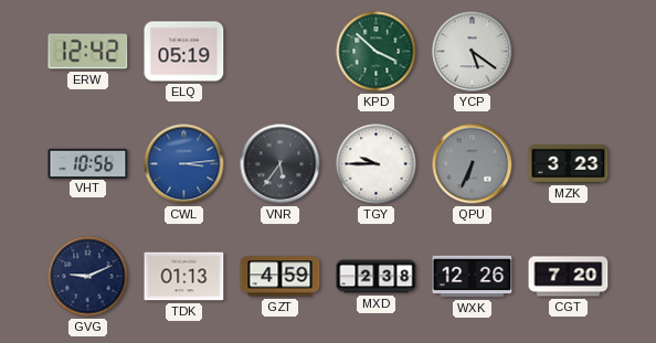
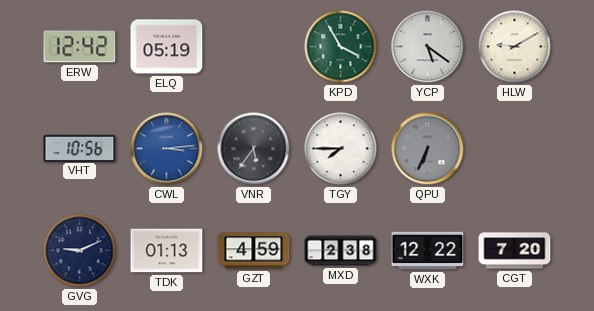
KPD: 3:52 -> 3:55
HLW: none -> 9:10
TGY: 9:45 -> 7:45
MZK: 3:23 -> none
WXK: 12:26 -> 12:22
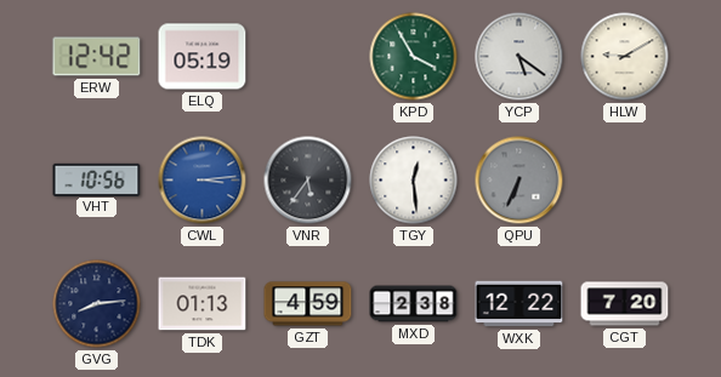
TGY: 7:45 -> 12:29
GVG: 9:11 -> 8:14
